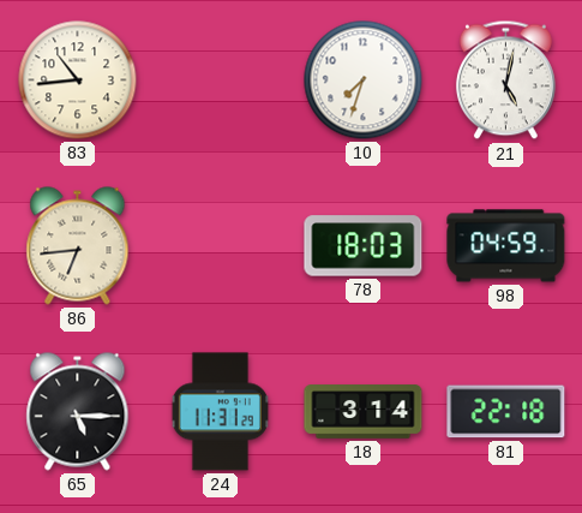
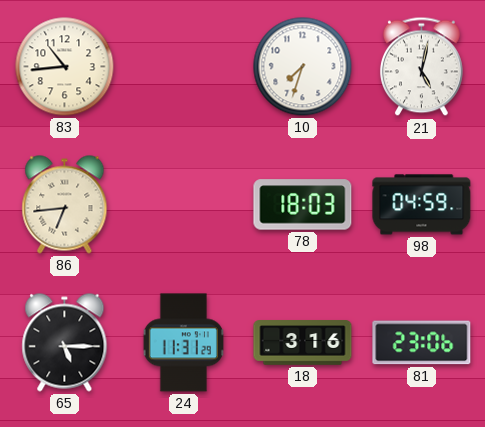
18: 3:14 -> 3:16
81: 22:18 -> 23:06
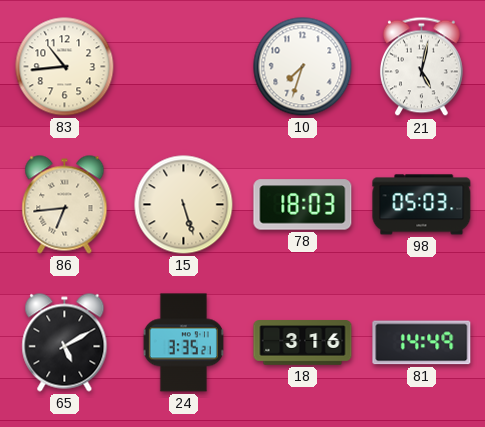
15: none -> 5:27
98: 04:59 -> 05:03
65: 5:15 -> 5:10
24: 11:31 -> 3:35
81: 23:06 -> 14:49
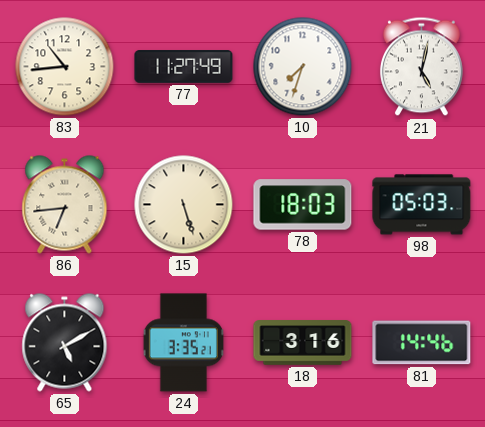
77: none -> 11:27
81: 14:49 -> 14:46
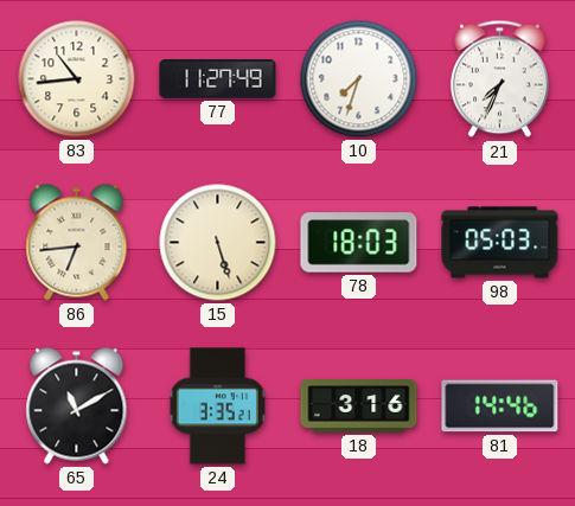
21: 5:02 -> 7:34
65: 5:10 -> 11:10
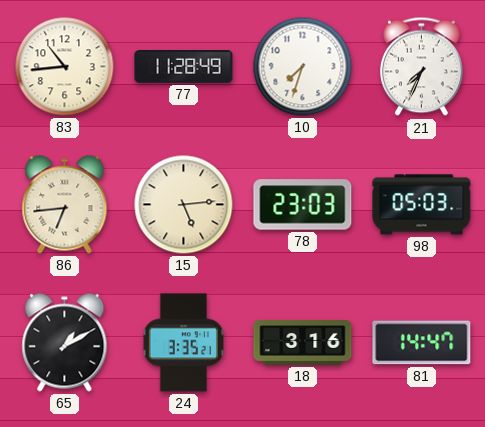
77: 11:27 -> 11:28
15: 5:27 -> 5:14
78: 18:03 -> 23:03
65: 11:10 -> 1:10
81: 14:46 -> 14:47
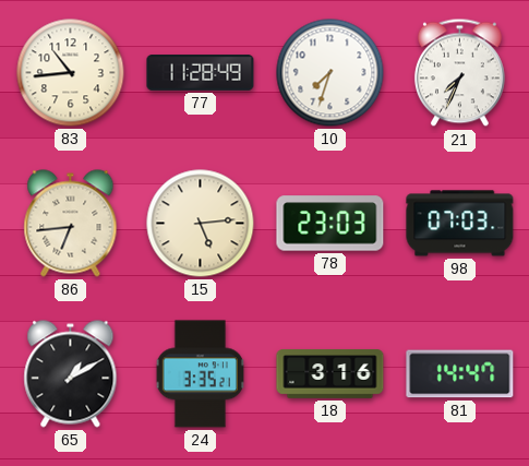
98: 05:03 -> 07:03
